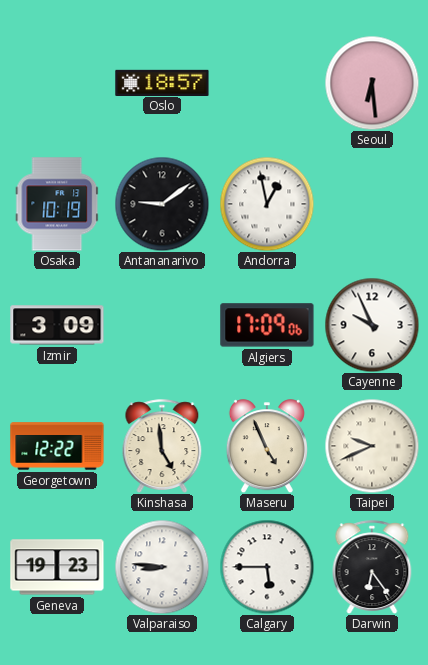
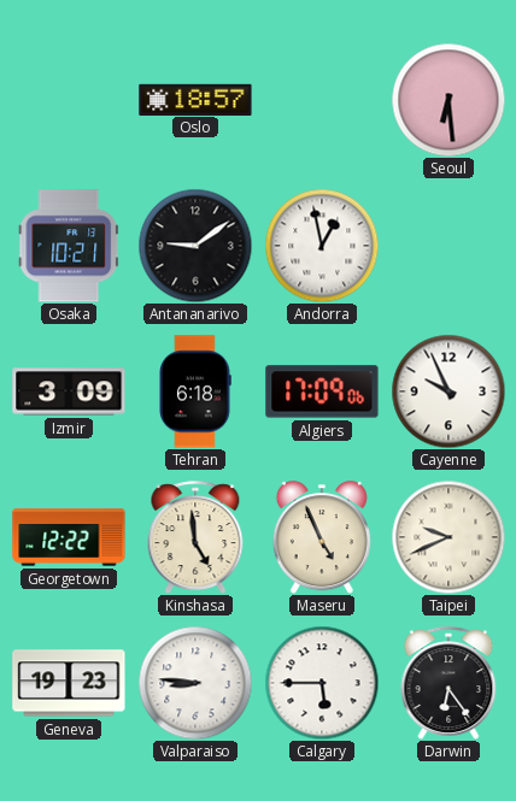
Osaka: 10:19 -> 10:21
Tehran: none -> 6:18
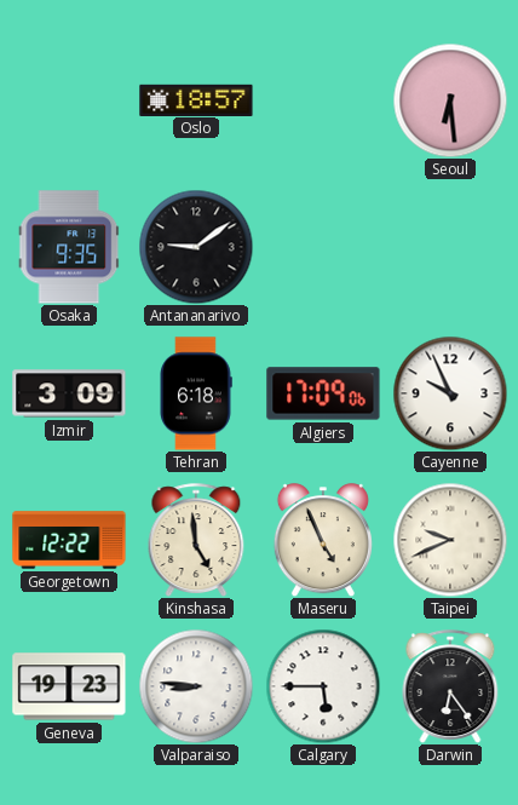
Osaka: 10:21 -> 9:35
Andorra: 12:58 -> none
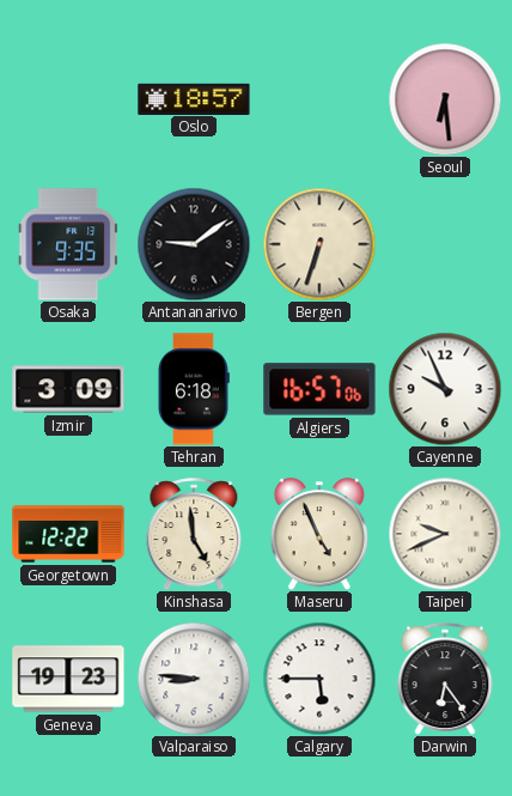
Bergen: none -> 6:33
Algiers: 17:09 -> 16:57
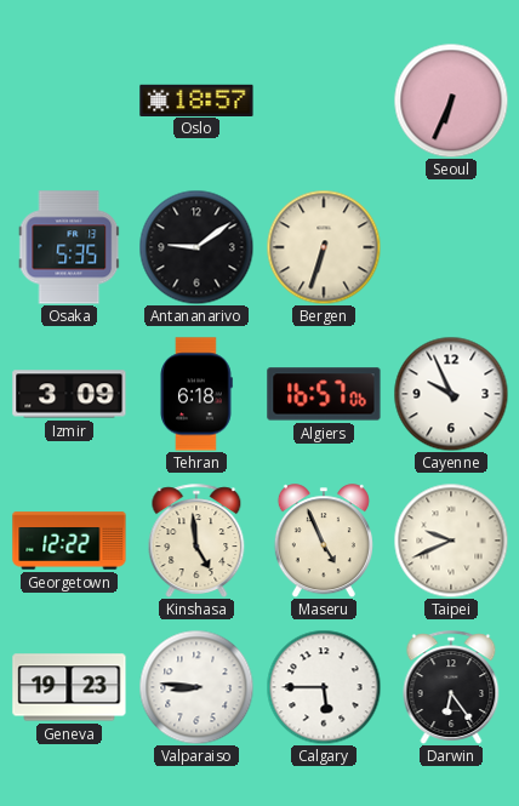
Seoul: 6:29 -> 6:34
Osaka: 9:35 -> 5:35
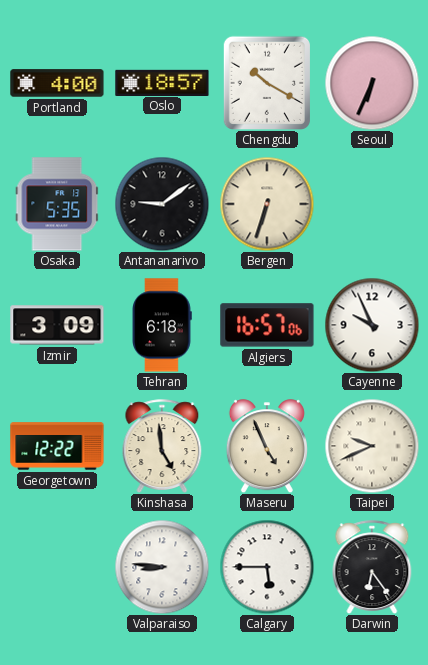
Portland: none -> 4:00
Chengdu: none -> 10:20
Geneva: 19:23 -> none
